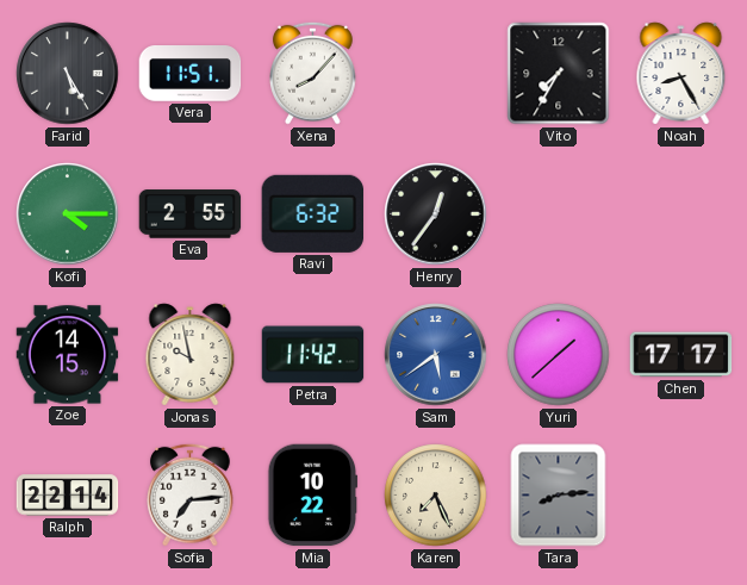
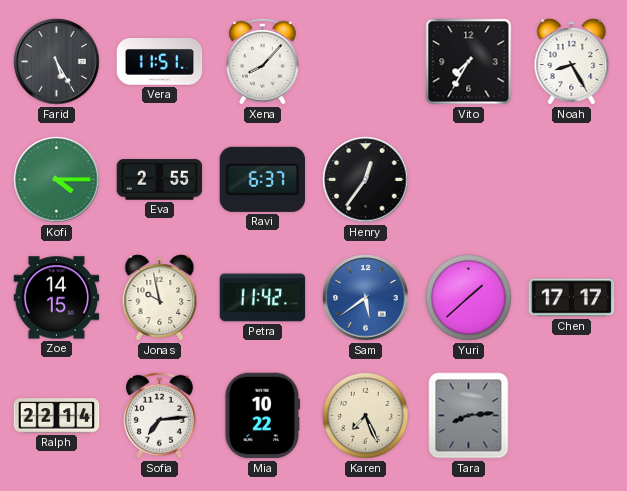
Ravi: 6:32 -> 6:37
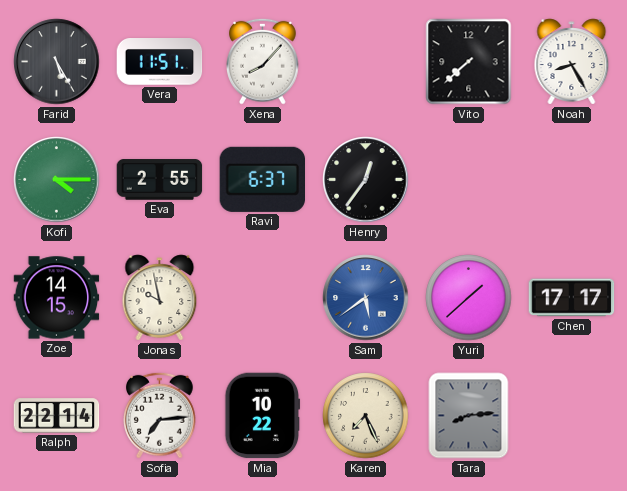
Vito: 7:35 -> 7:38
Petra: 11:42 -> none
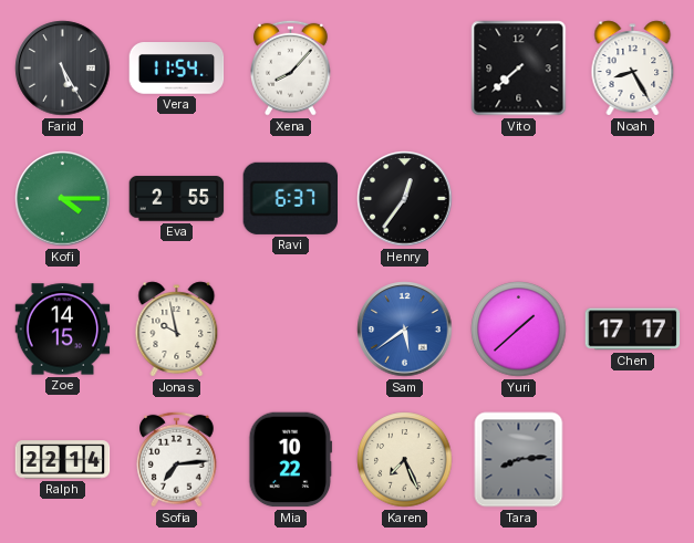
Vera: 11:51 -> 11:54
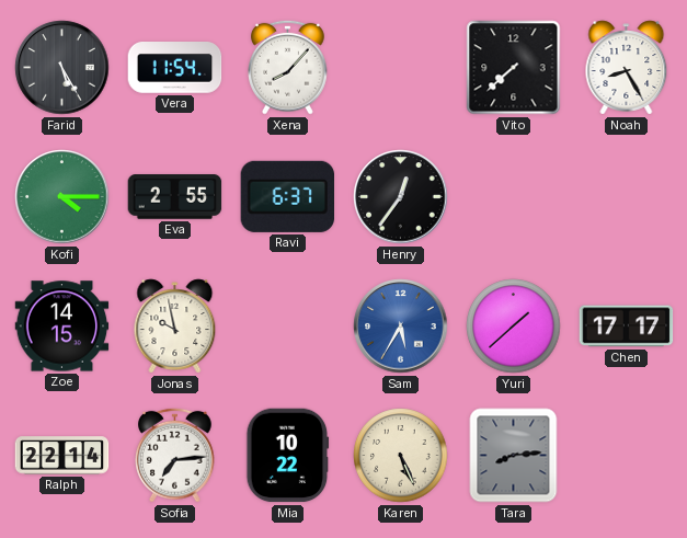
Sam: 5:39 -> 5:35
Karen: 7:26 -> 5:26
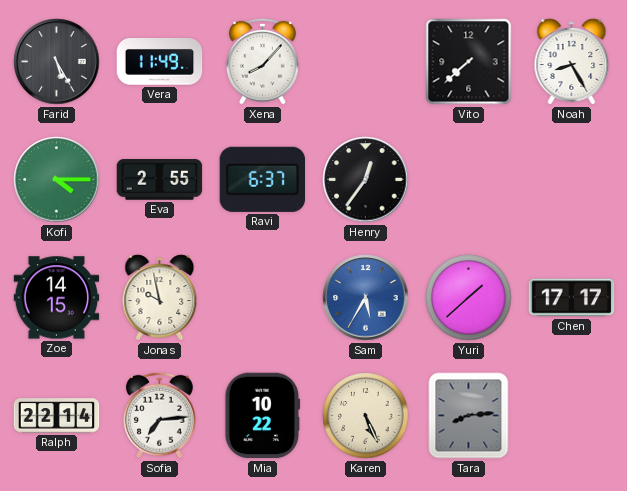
Vera: 11:54 -> 11:49
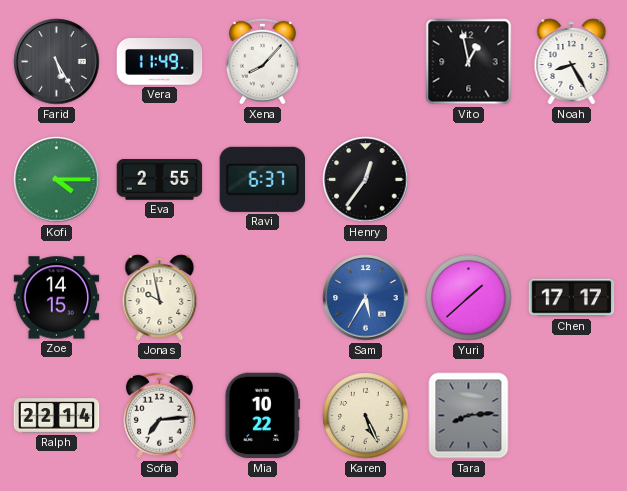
Vito: 7:38 -> 12:58
